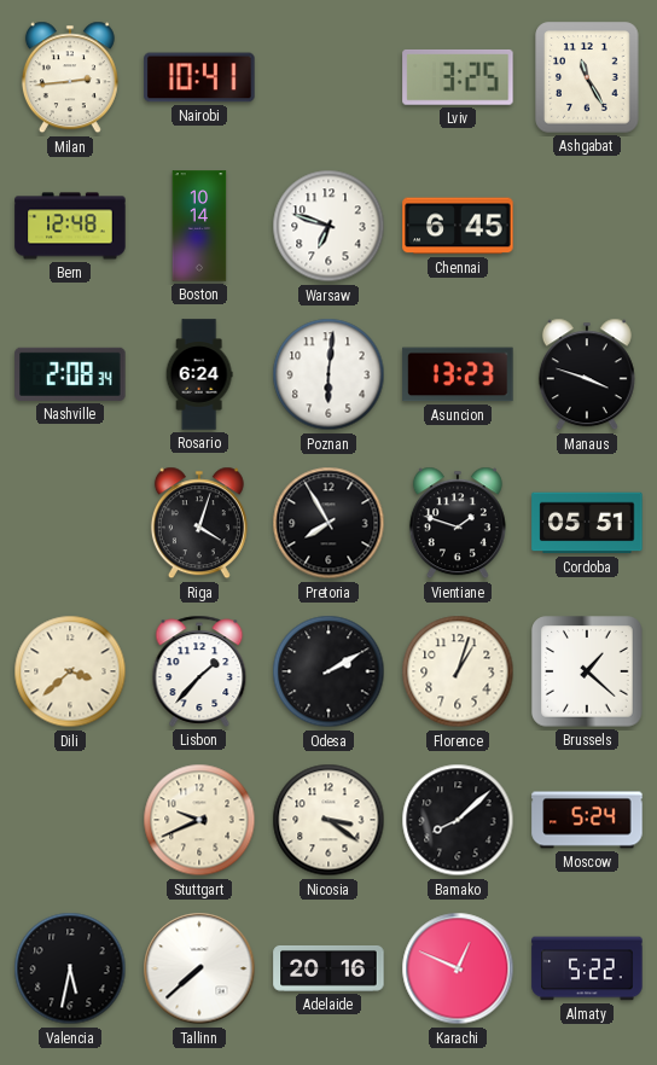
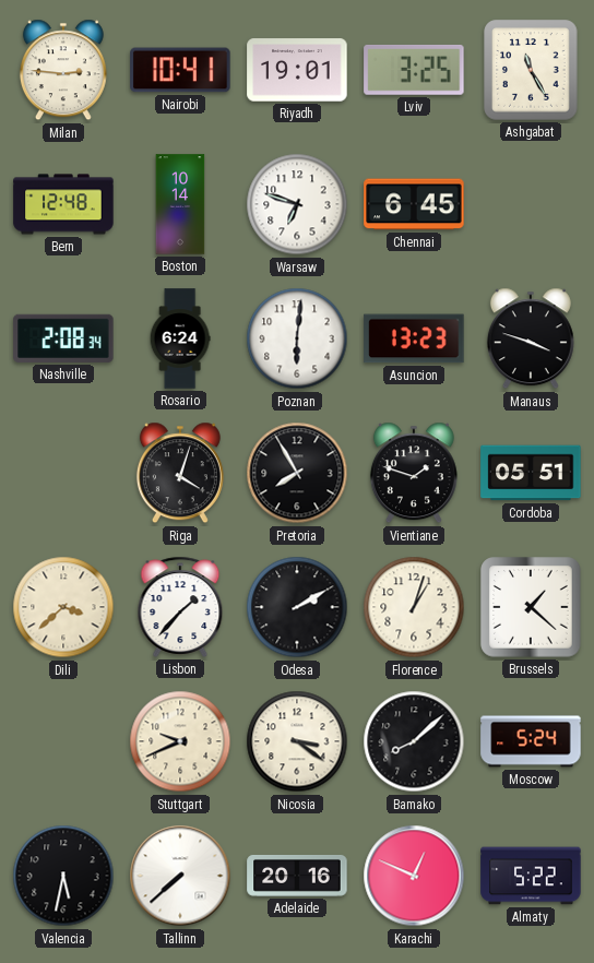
Milan: 2:44 -> 2:46
Riyadh: none -> 19:01
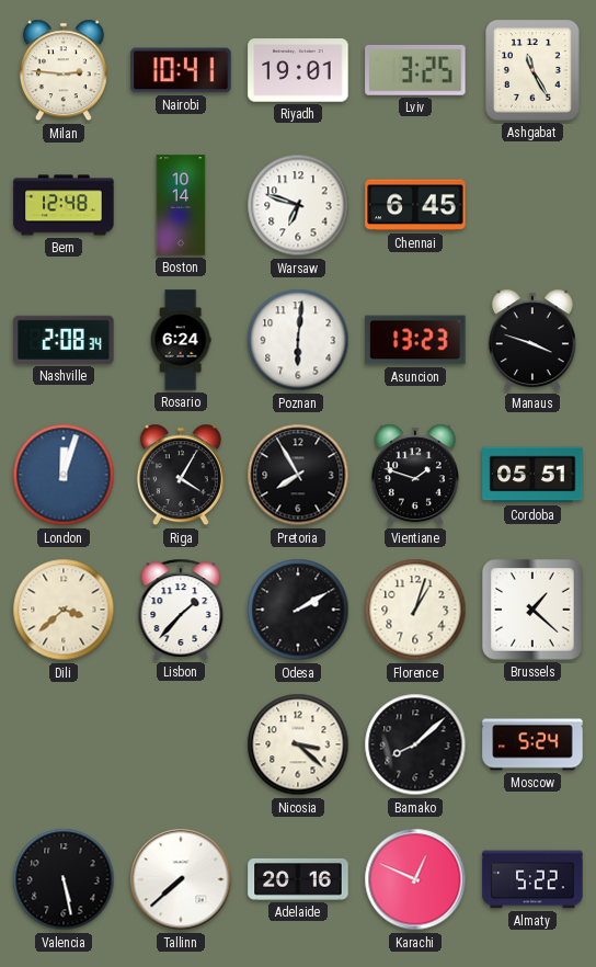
London: none -> 12:03
Riga: 4:03 -> 4:05
Stuttgart: 9:41 -> none
Nicosia: 3:21 -> 3:22
Valencia: 5:32 -> 5:28
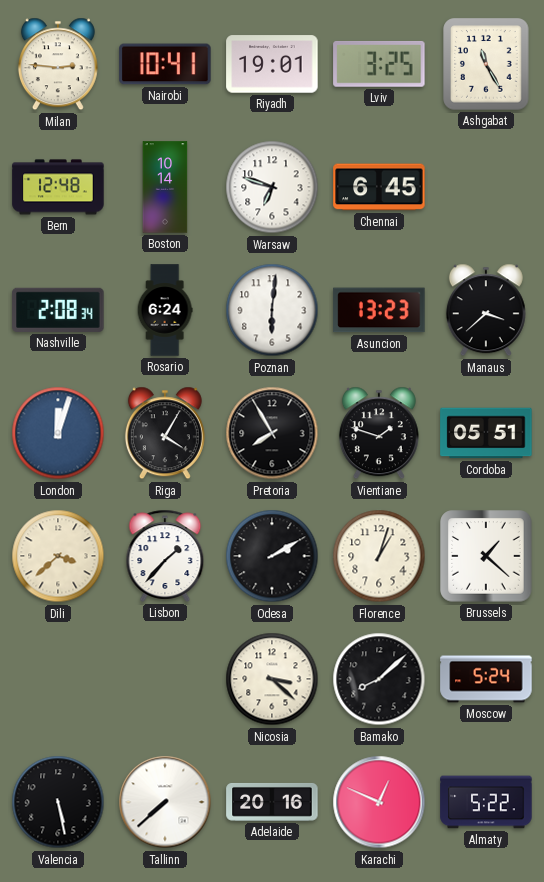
Manaus: 3:48 -> 3:38
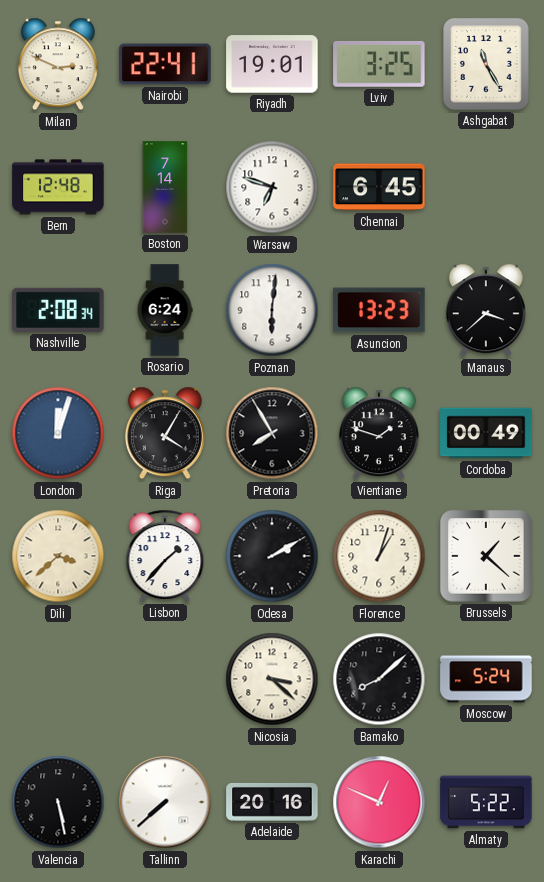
Milan: 2:46 -> 2:49
Nairobi: 10:41 -> 22:41
Boston: 10:14 -> 7:14
Cordoba: 05:51 -> 00:49
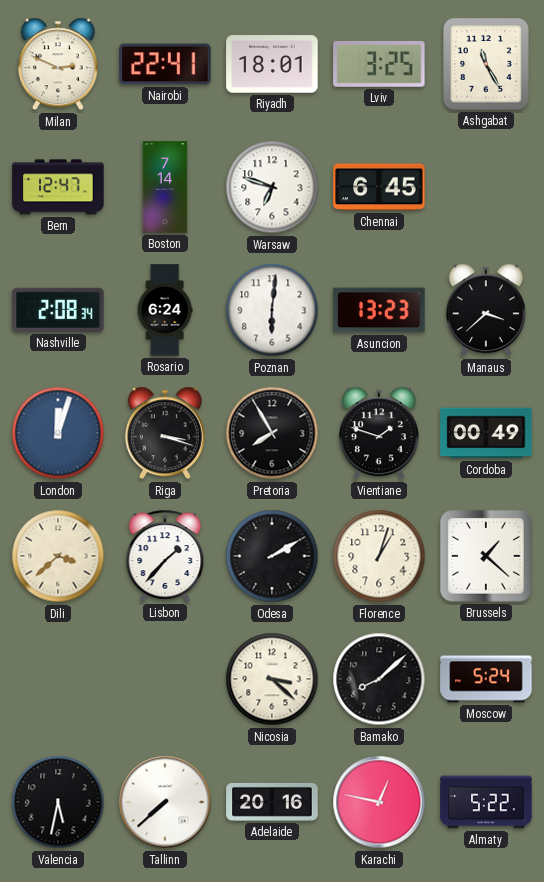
Riyadh: 19:01 -> 18:01
Bern: 12:48 -> 12:47
Riga: 4:05 -> 3:18
Valencia: 5:28 -> 5:32
Karachi: 12:49 -> 12:47
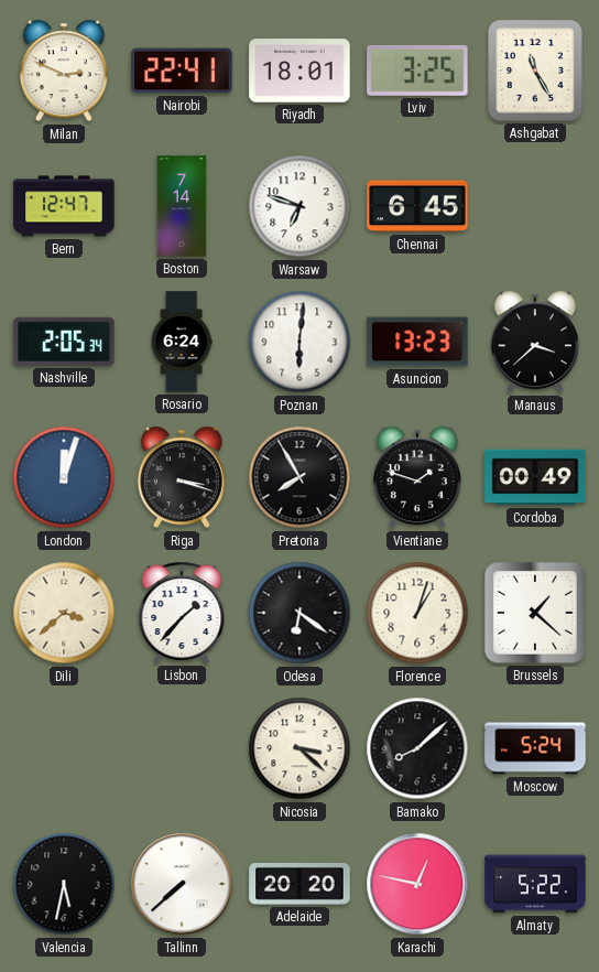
Nashville: 2:08 -> 2:05
Odesa: 2:10 -> 6:21
Adelaide: 20:16 -> 20:20
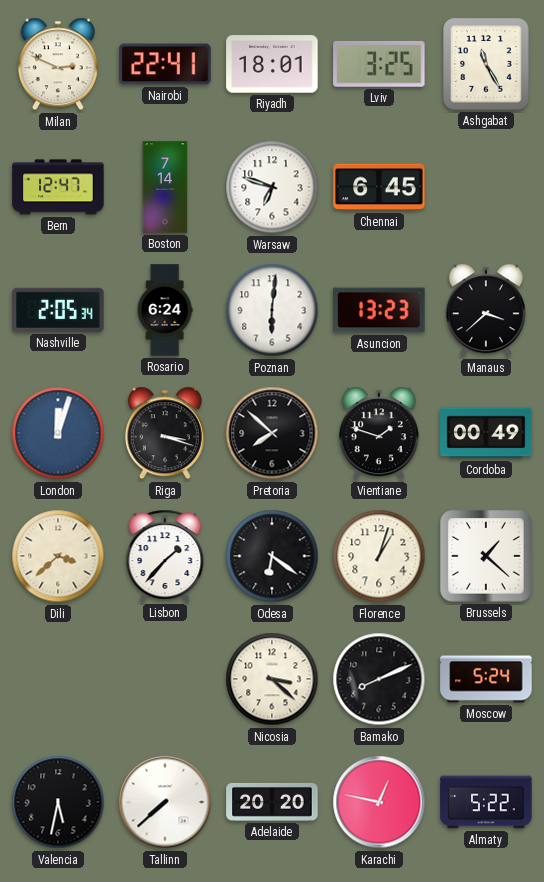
Pretoria: 7:55 -> 7:52
Bamako: 8:08 -> 8:11
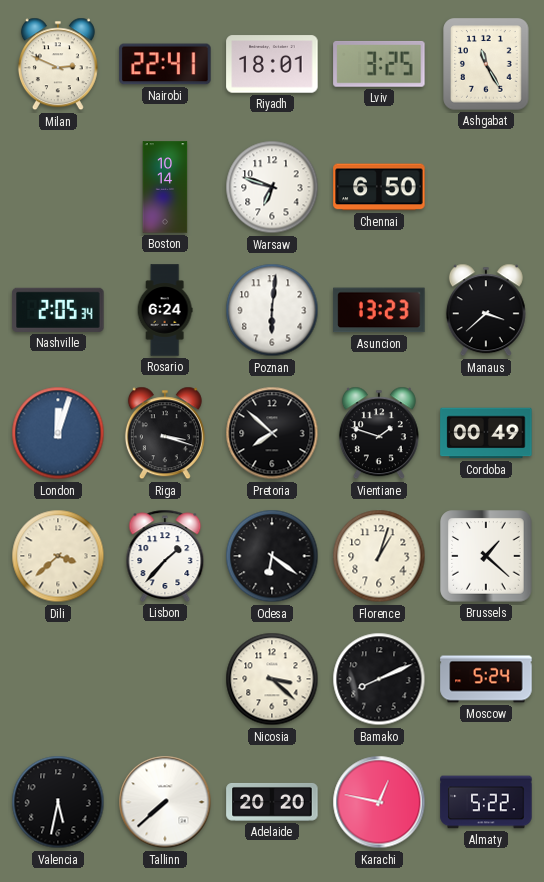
Bern: 12:47 -> none
Boston: 7:14 -> 10:14
Chennai: 6:45 -> 6:50
